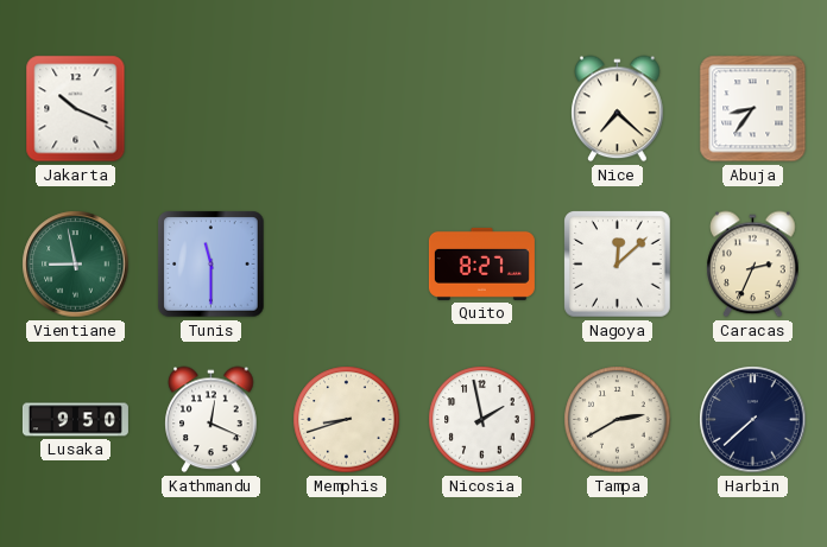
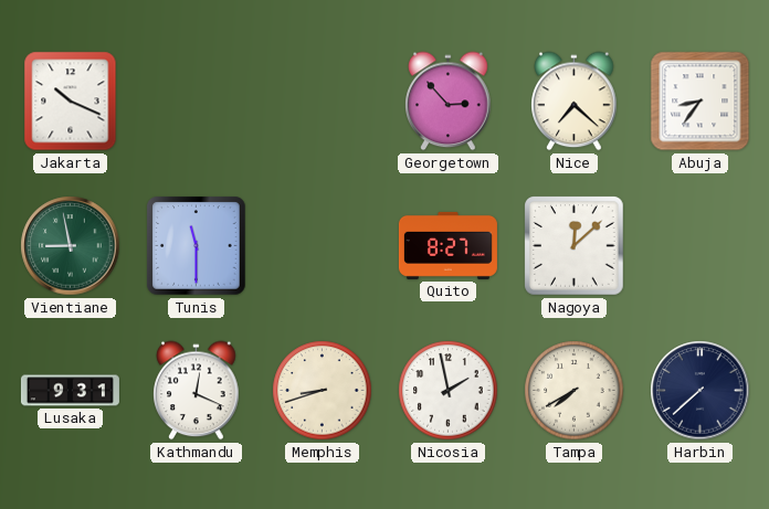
Georgetown: none -> 2:53
Caracas: 2:34 -> none
Lusaka: 9:50 -> 9:31
Tampa: 2:40 -> 7:40
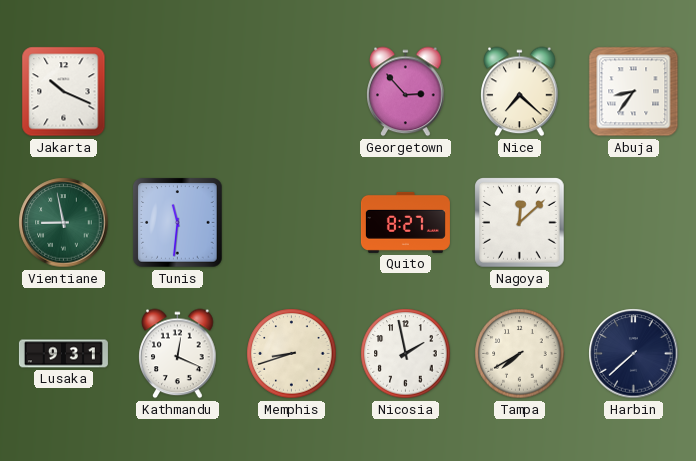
Tunis: 11:30 -> 11:31
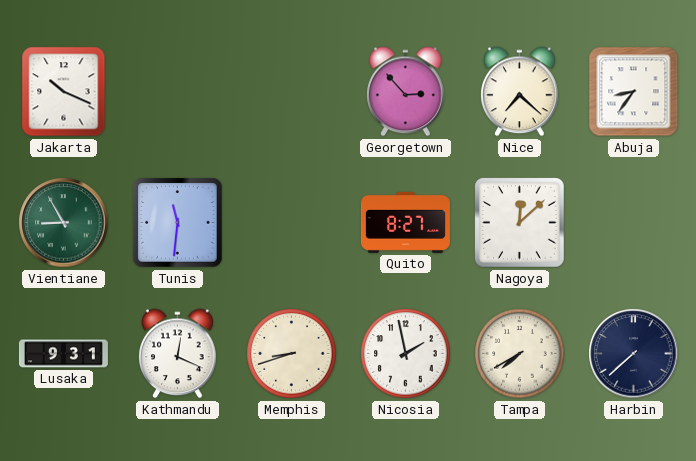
Vientiane: 8:58 -> 8:55
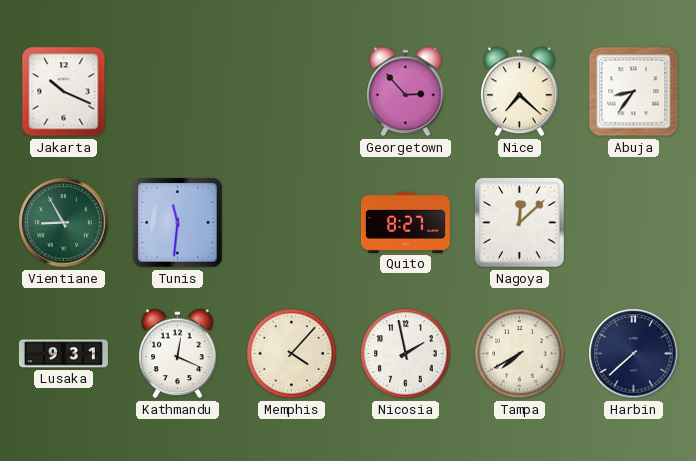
Memphis: 8:42 -> 4:07
